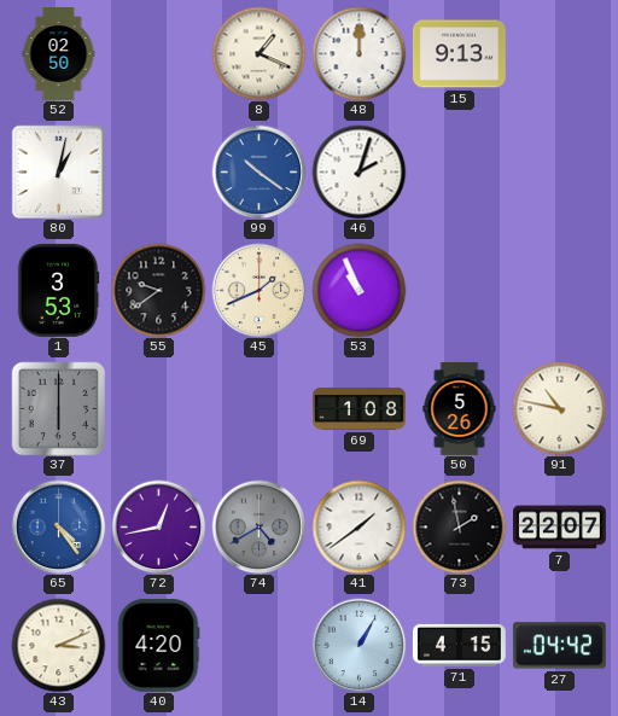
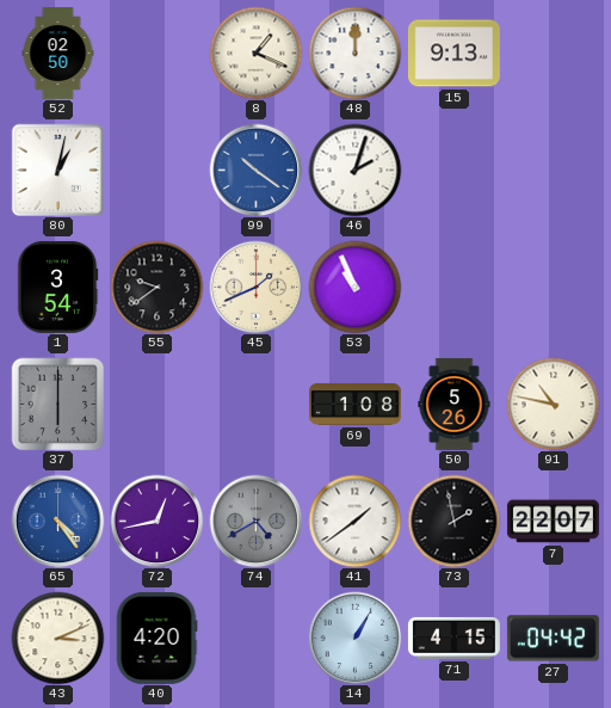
1: 3:53 -> 3:54
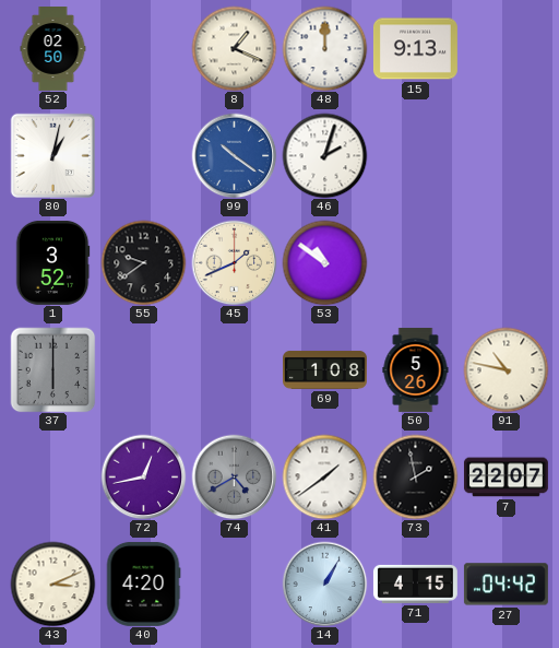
1: 3:54 -> 3:52
53: 10:56 -> 10:51
65: 4:24 -> none
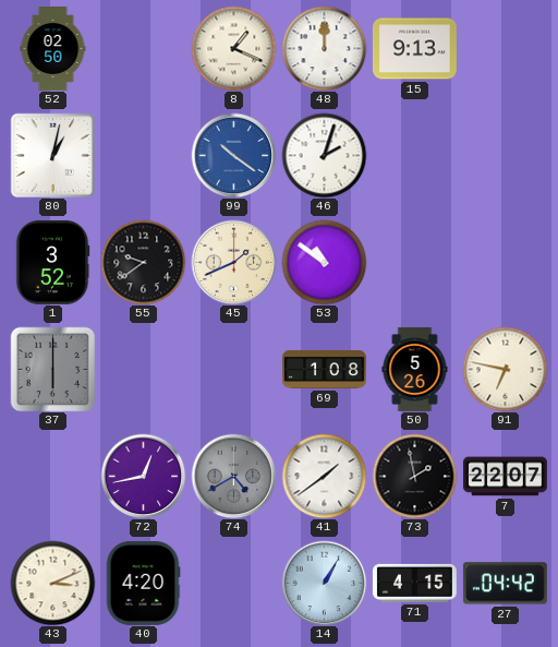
91: 10:47 -> 6:47
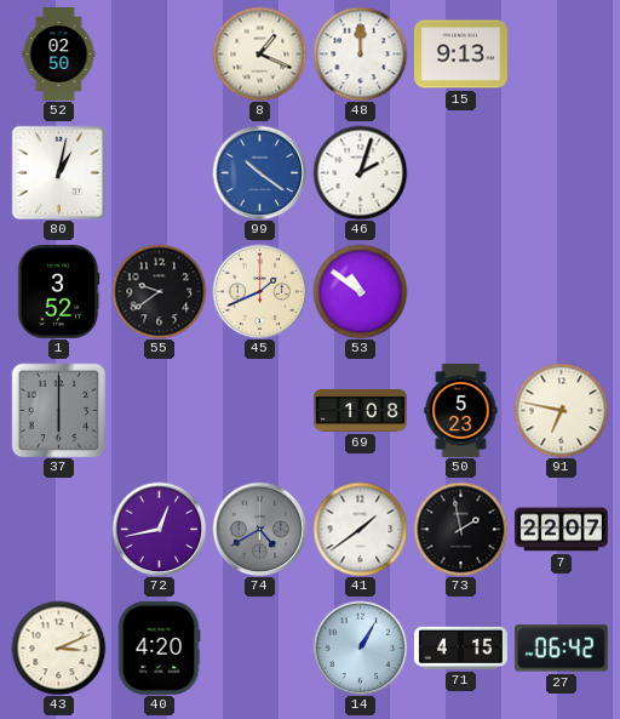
50: 5:26 -> 5:23
27: 04:42 -> 06:42
